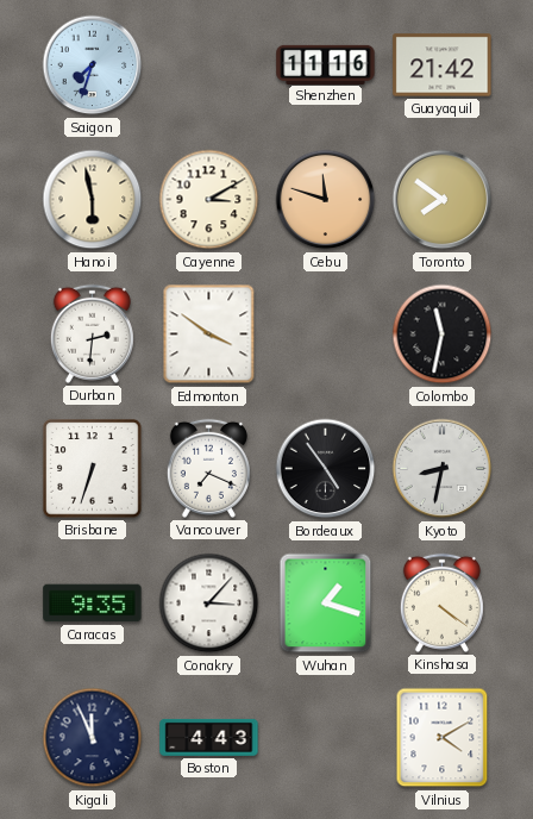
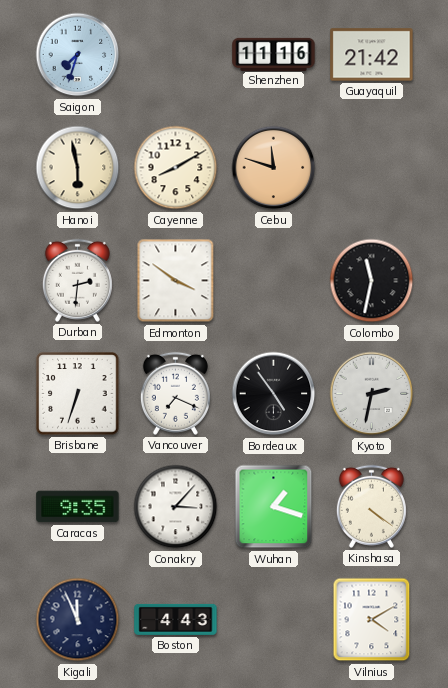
Cayenne: 3:10 -> 8:10
Toronto: 7:51 -> none
Kyoto: 8:32 -> 2:32
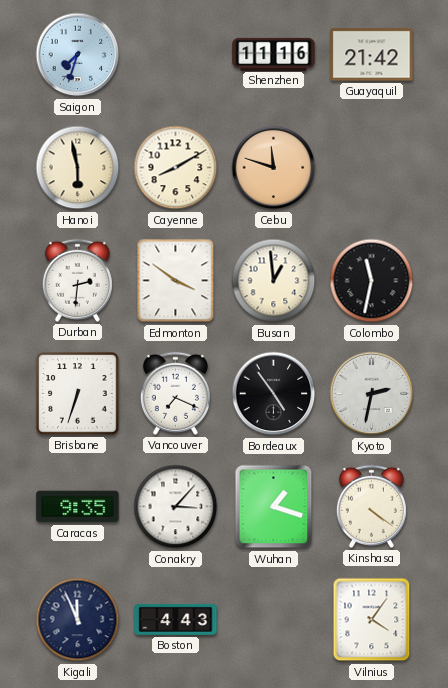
Busan: none -> 12:59
Vilnius: 4:10 -> 4:06
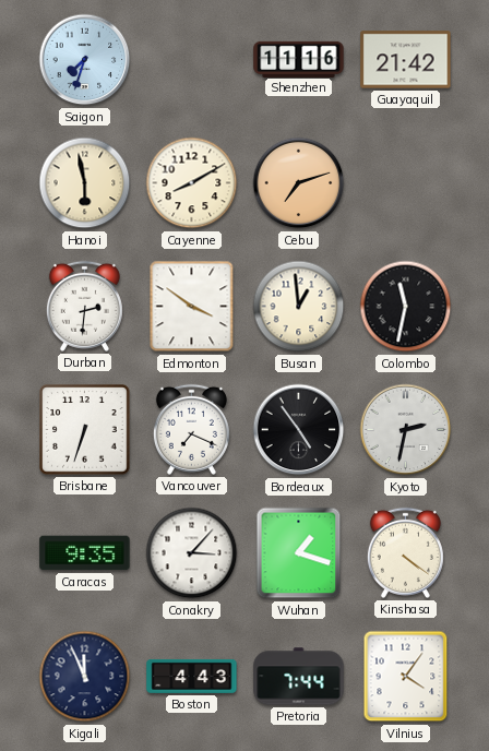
Cebu: 11:48 -> 7:12
Pretoria: none -> 7:44
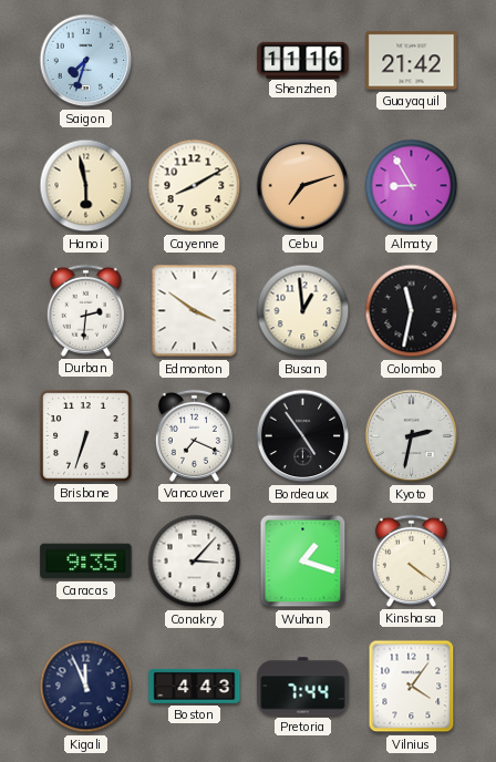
Almaty: none -> 8:55
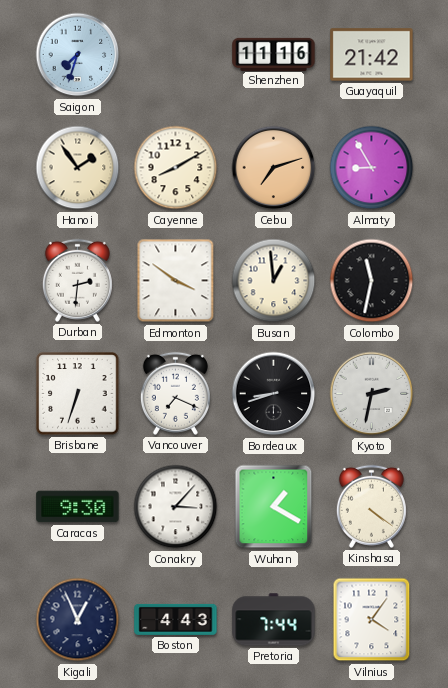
Hanoi: 5:58 -> 1:54
Bordeaux: 4:54 -> 8:42
Caracas: 9:35 -> 9:30
Wuhan: 1:18 -> 1:20
Kigali: 11:56 -> 12:56
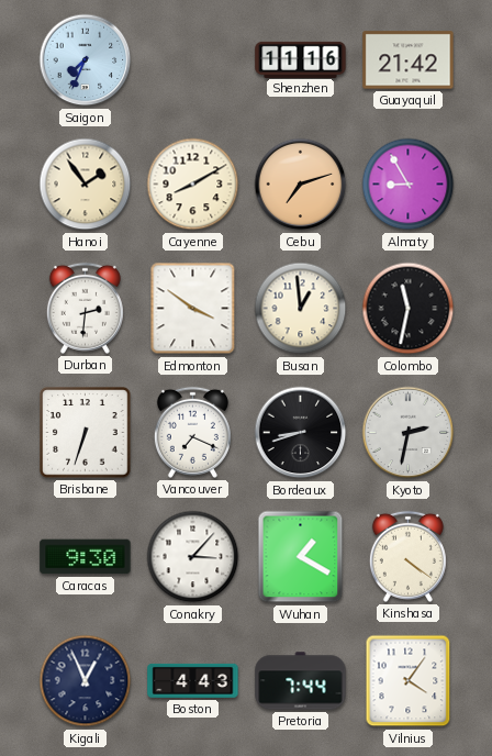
Saigon: 7:33 -> 7:34
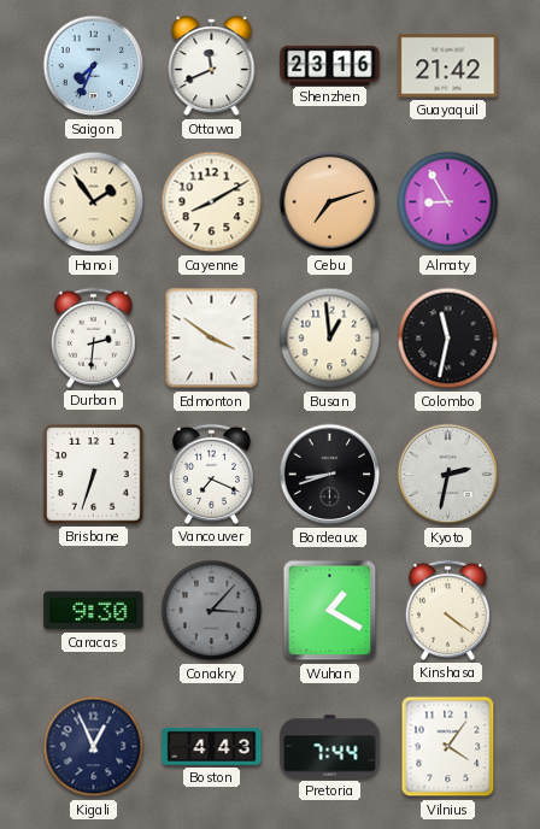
Ottawa: none -> 11:41
Shenzhen: 11:16 -> 23:16
Conakry dial: white -> grey
